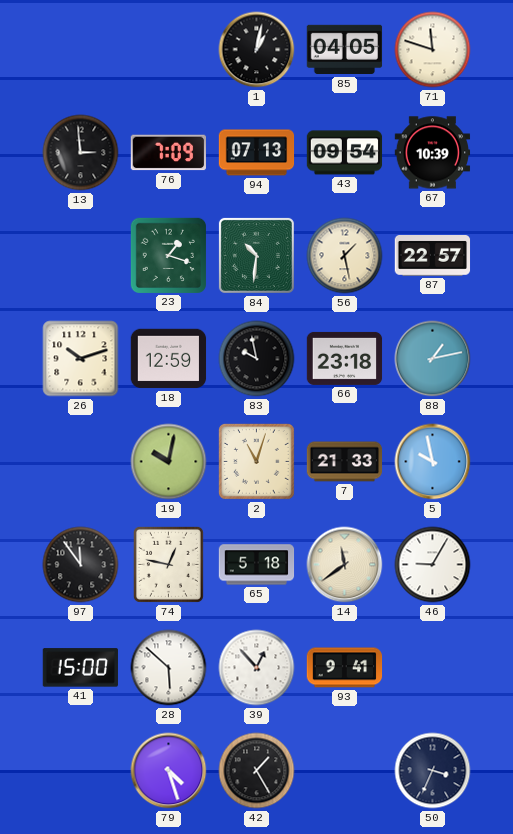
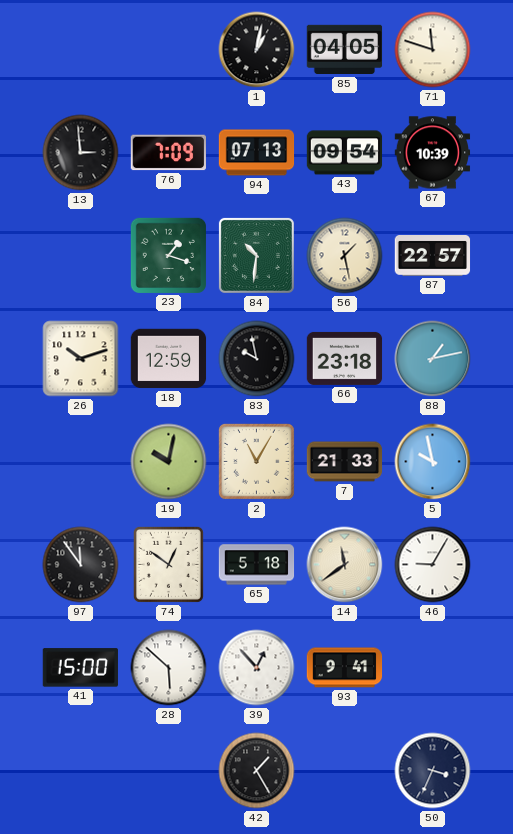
2: 11:03 -> 11:05
74: 12:47 -> 12:51
79: 4:27 -> none
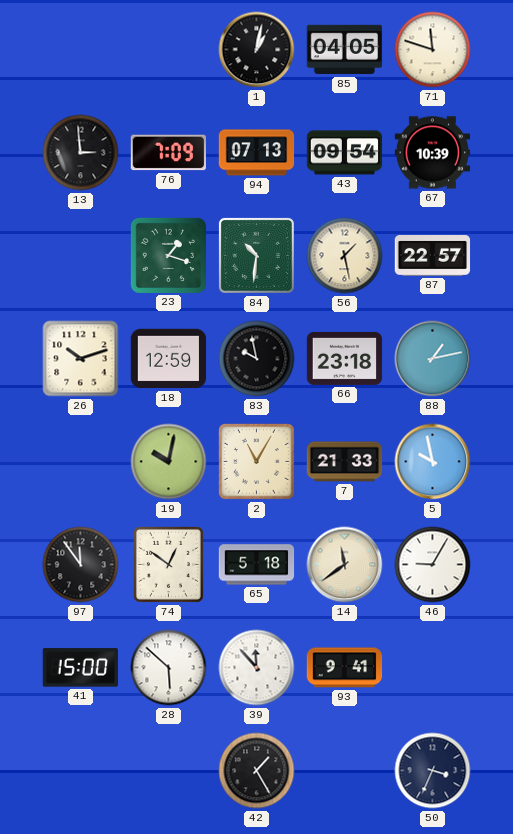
39: 12:53 -> 11:53
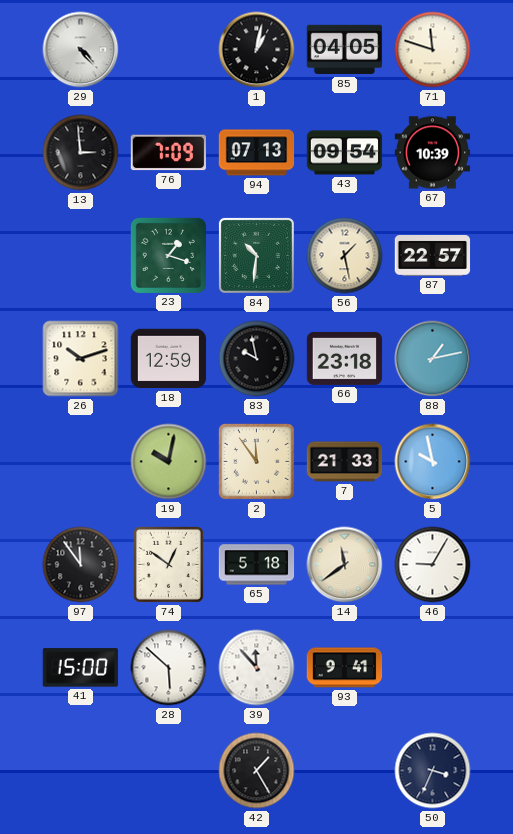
29: none -> 4:23
2: 11:05 -> 11:54
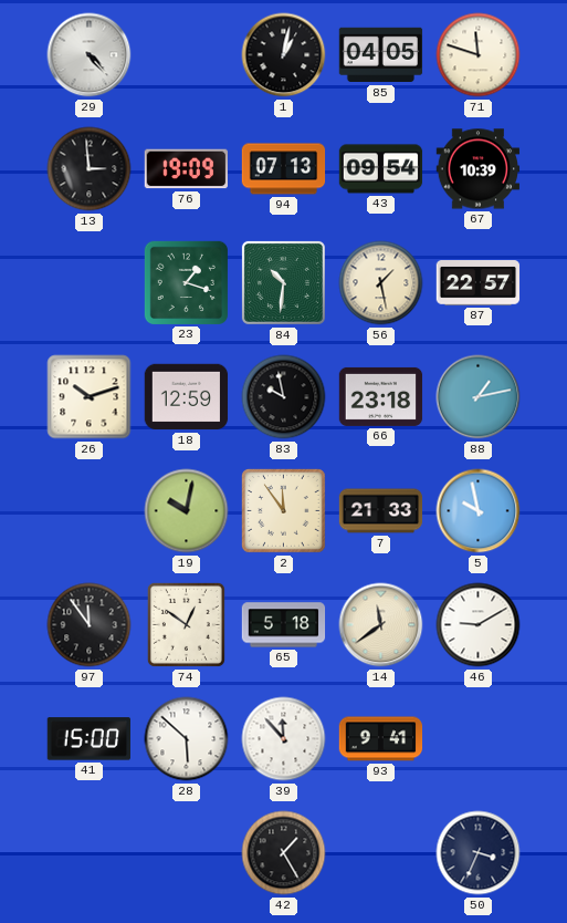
76: 7:09 -> 19:09
46: 9:05 -> 9:10
